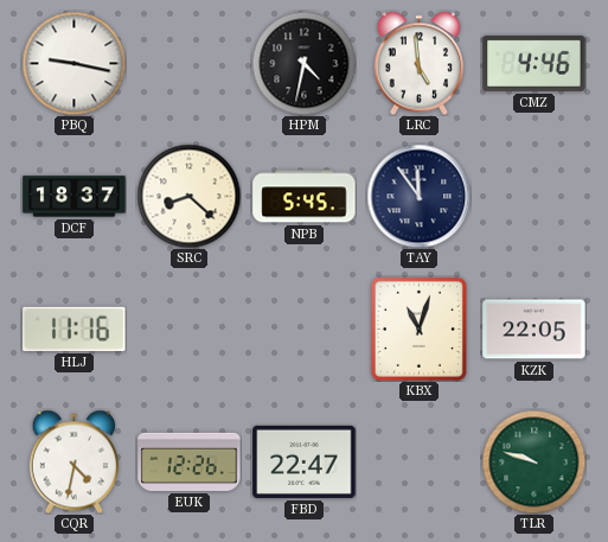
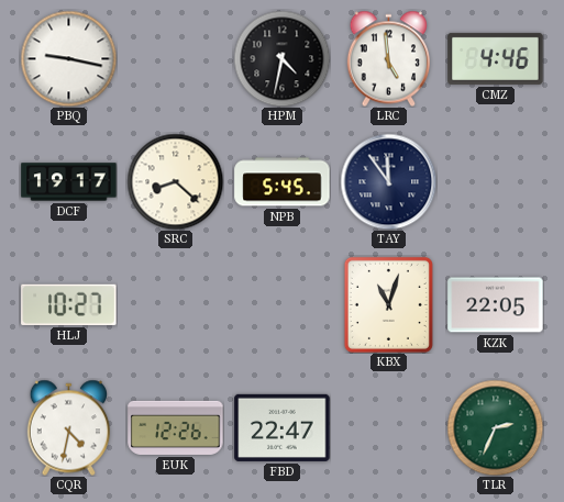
DCF: 18:37 -> 19:17
HLJ: 11:16 -> 10:27
TLR: 9:48 -> 2:34
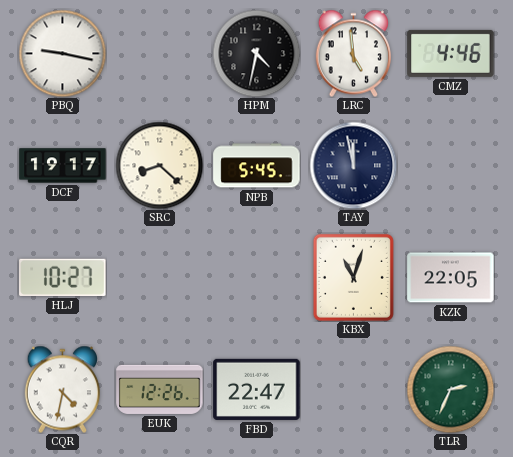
TAY: 11:54 -> 11:58
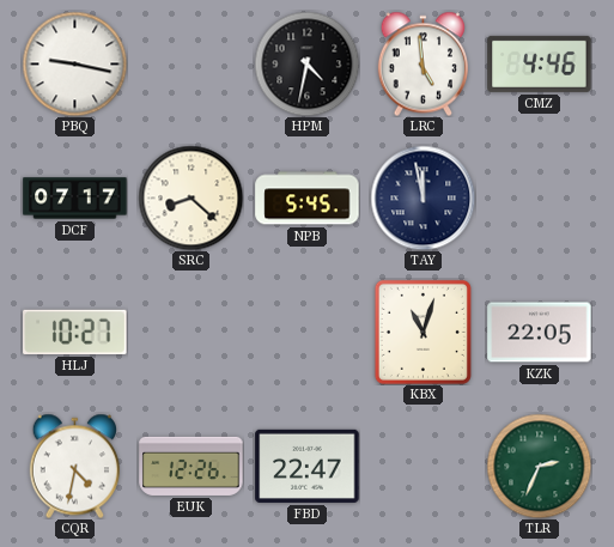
DCF: 19:17 -> 07:17
